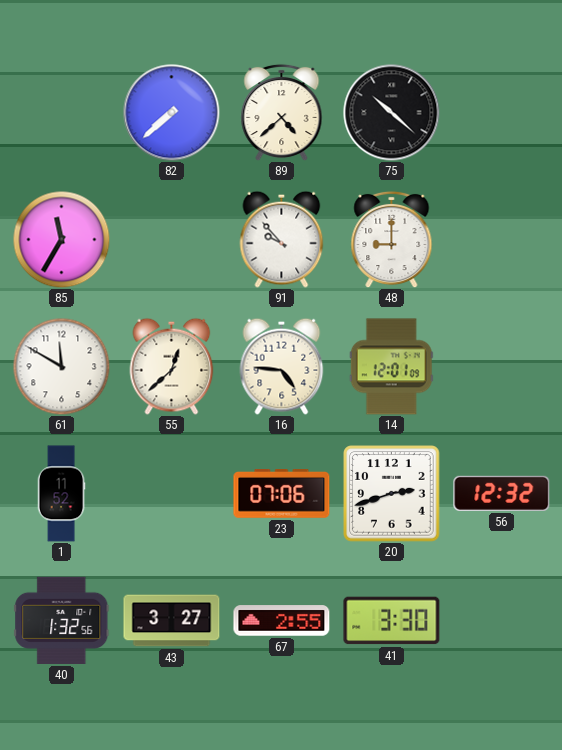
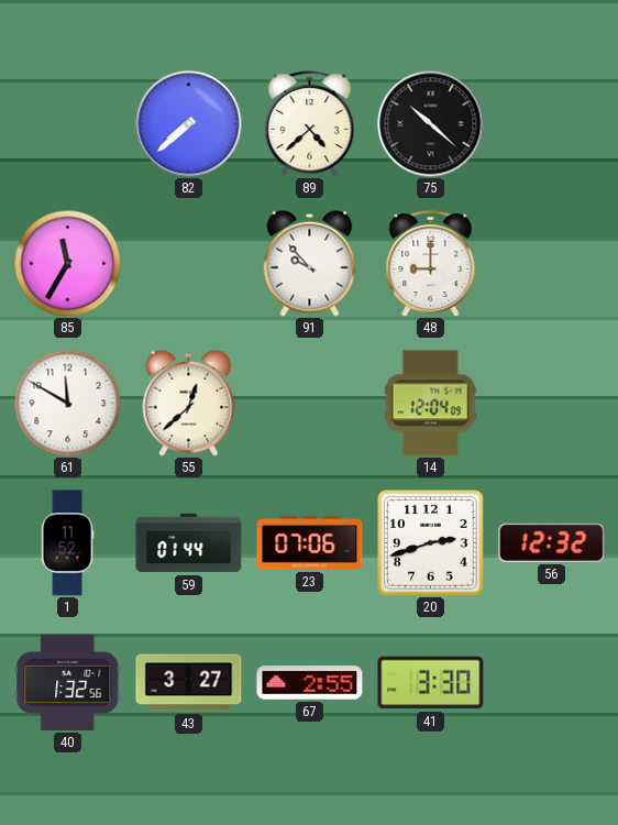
16: 4:46 -> none
14: 12:01 -> 12:04
59: none -> 01:44
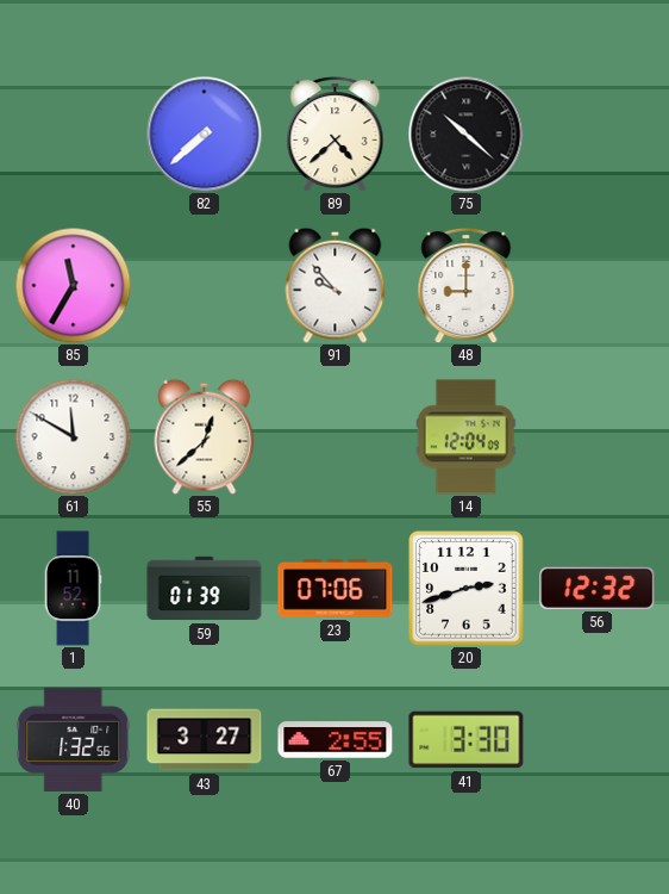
59: 01:44 -> 01:39
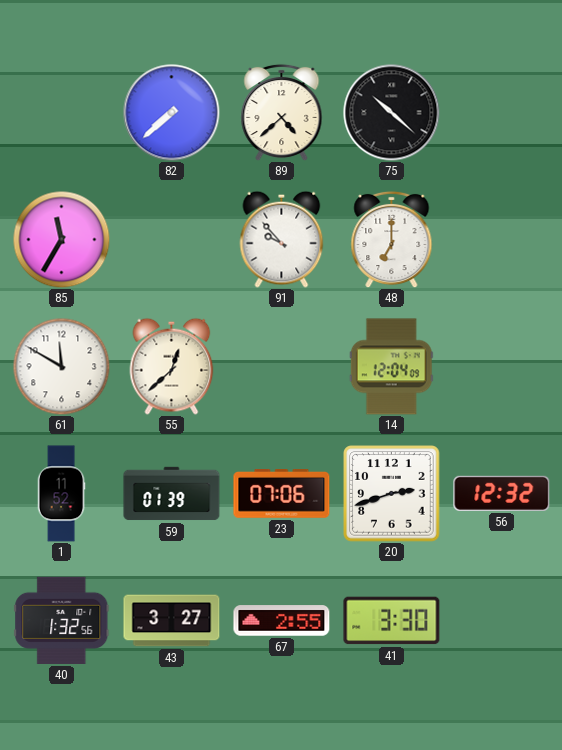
48: 9:00 -> 7:00
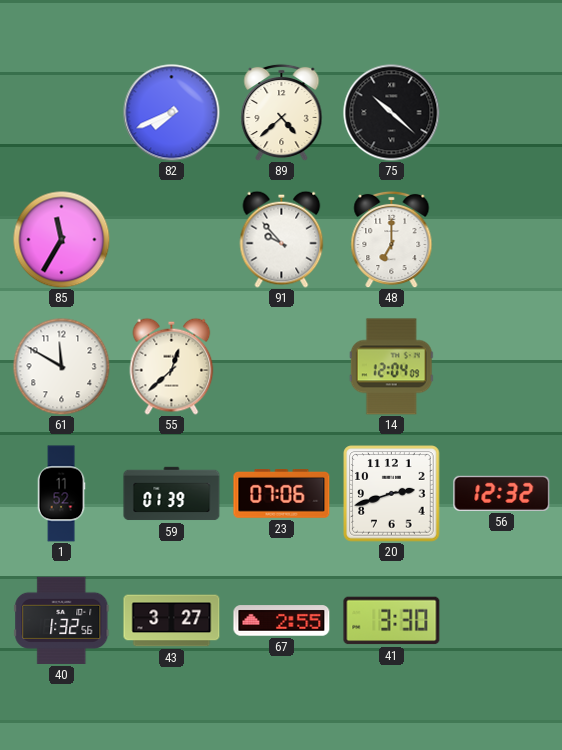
82: 7:38 -> 7:41
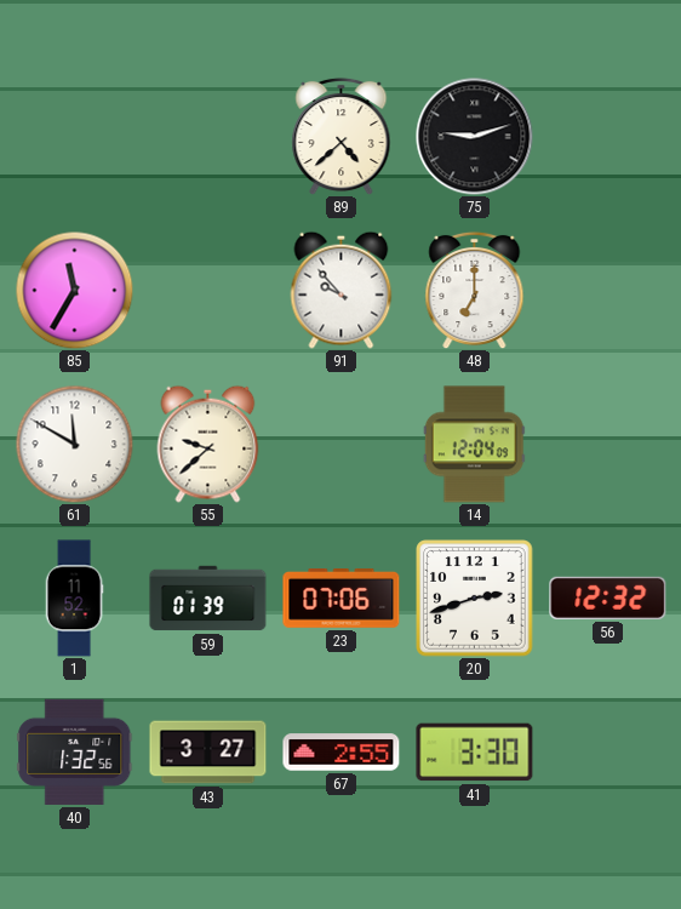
82: 7:41 -> none
75: 10:22 -> 9:12
55: 12:38 -> 9:38
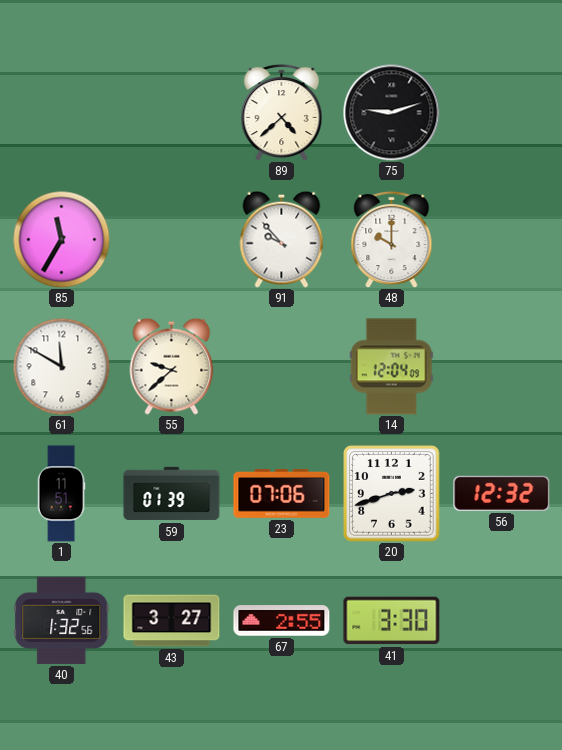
48: 7:00 -> 10:00
1: 11:52 -> 11:51
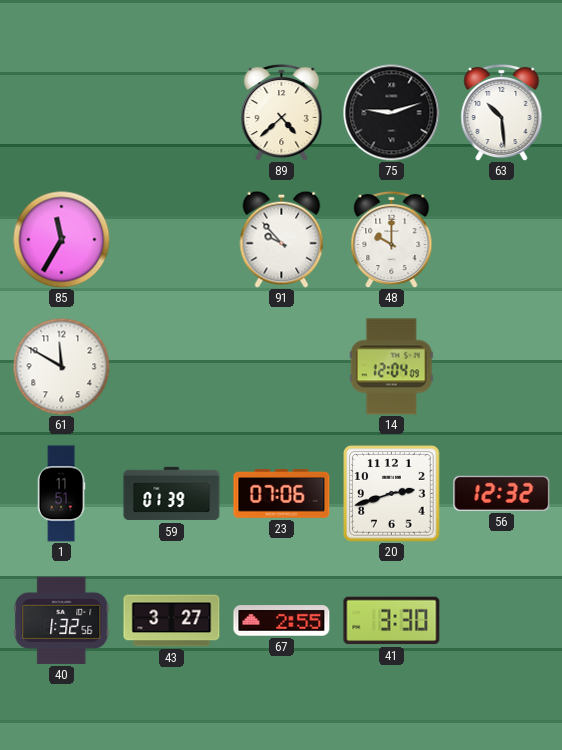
63: none -> 10:29
55: 9:38 -> none
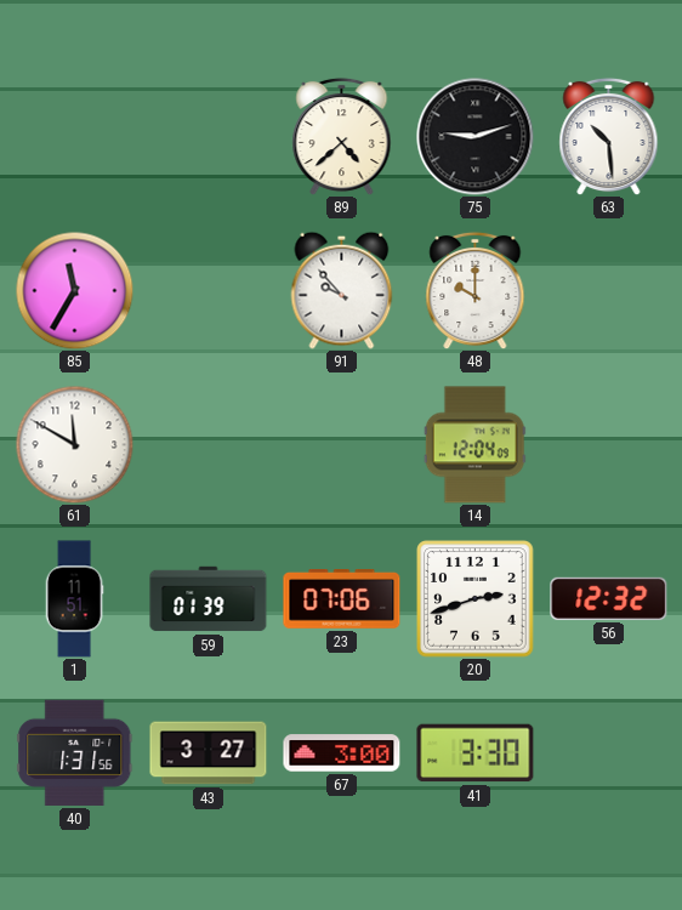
40: 1:32 -> 1:31
67: 2:55 -> 3:00
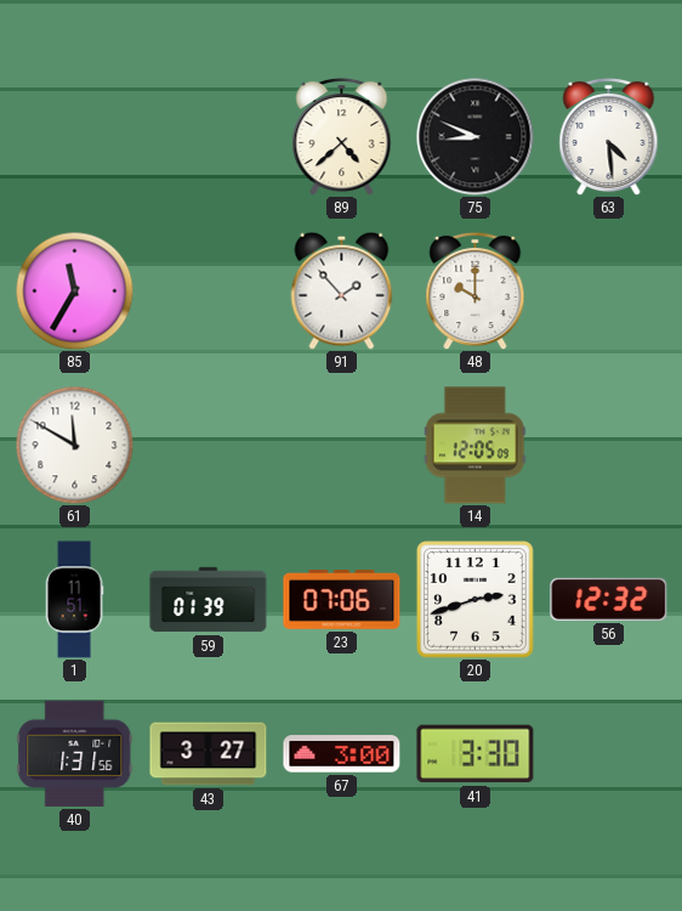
75: 9:12 -> 8:49
63: 10:29 -> 4:29
91: 9:53 -> 1:53
14: 12:04 -> 12:05
